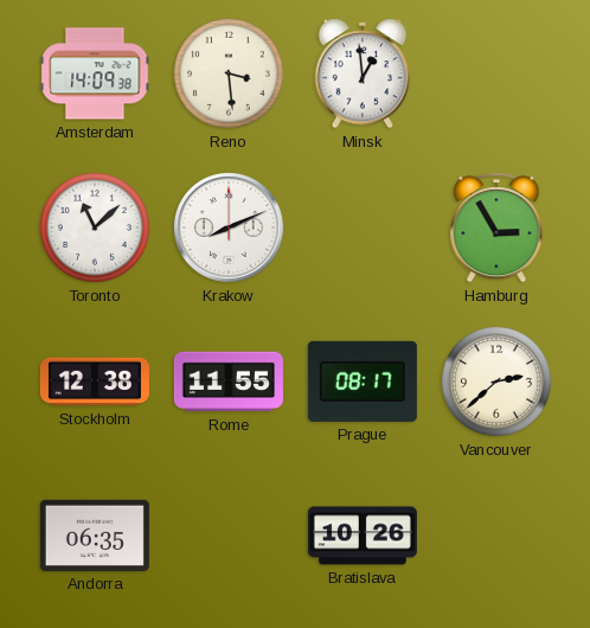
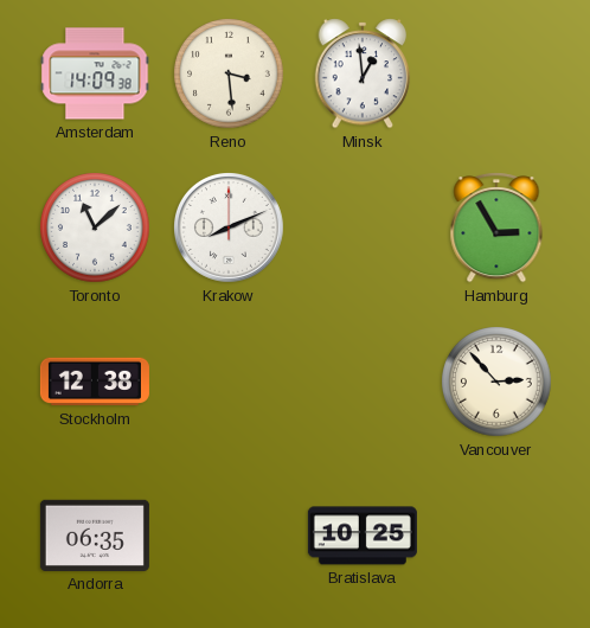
Rome: 11:55 -> none
Prague: 08:17 -> none
Vancouver: 2:38 -> 2:53
Bratislava: 10:26 -> 10:25
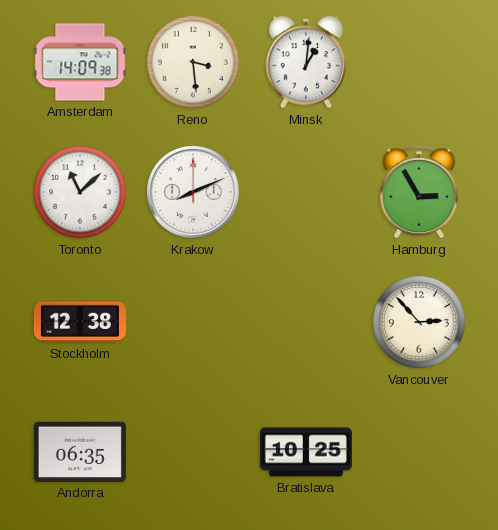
Minsk: 12:59 -> 1:01
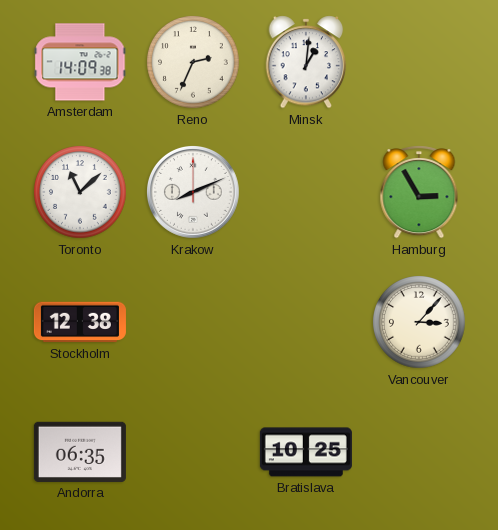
Reno: 3:29 -> 2:34
Vancouver: 2:53 -> 3:07
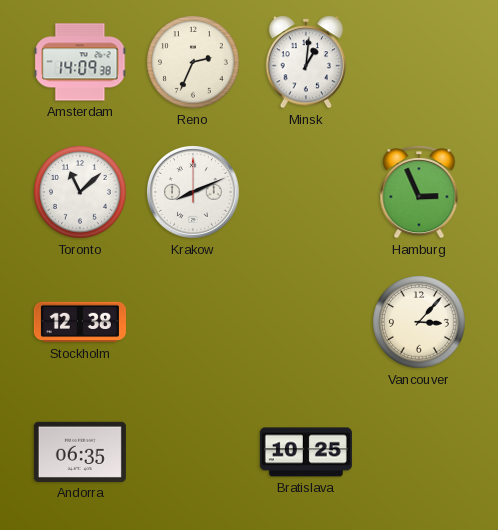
Hamburg: 2:55 -> 2:56
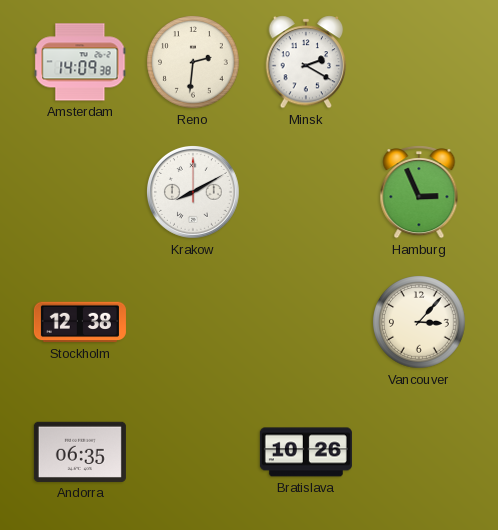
Reno: 2:34 -> 2:31
Minsk: 1:01 -> 2:20
Toronto: 11:08 -> none
Krakow: 8:11 -> 8:10
Bratislava: 10:25 -> 10:26
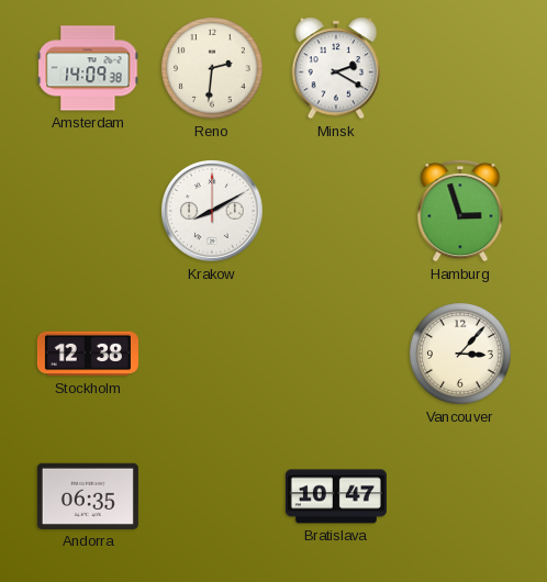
Hamburg: 2:56 -> 2:57
Bratislava: 10:26 -> 10:47
